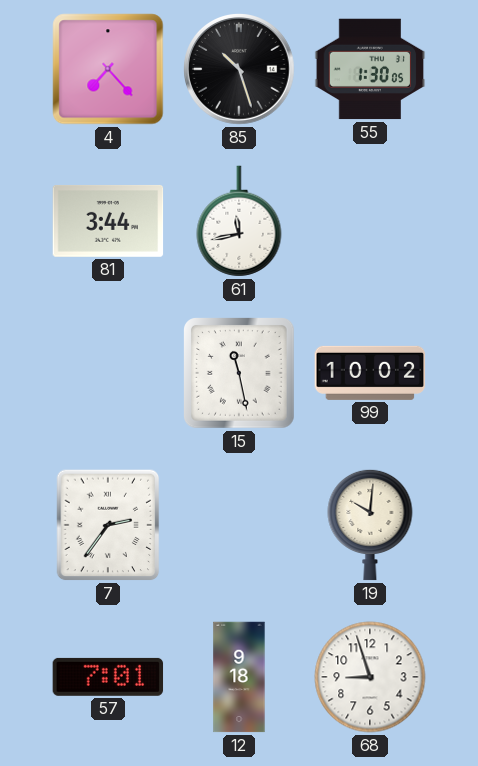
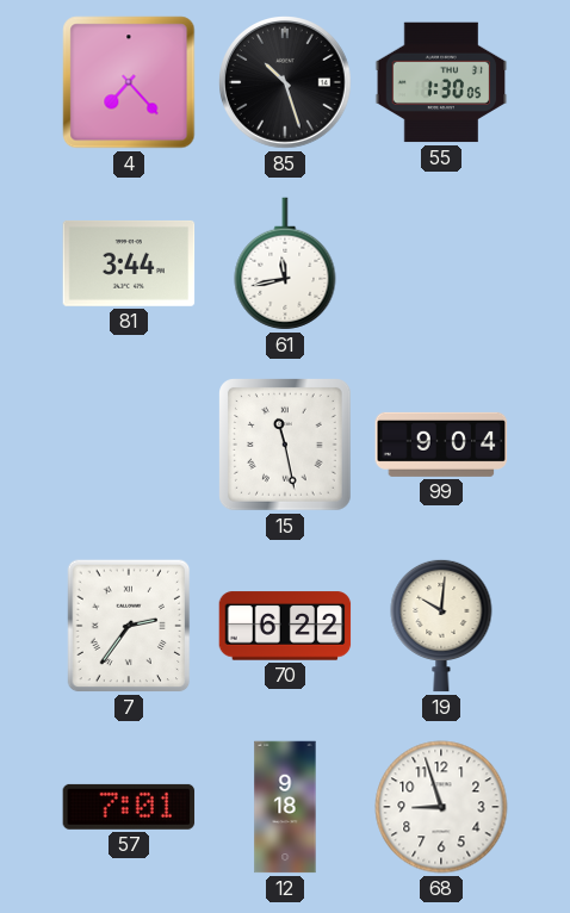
99: 10:02 -> 9:04
70: none -> 6:22
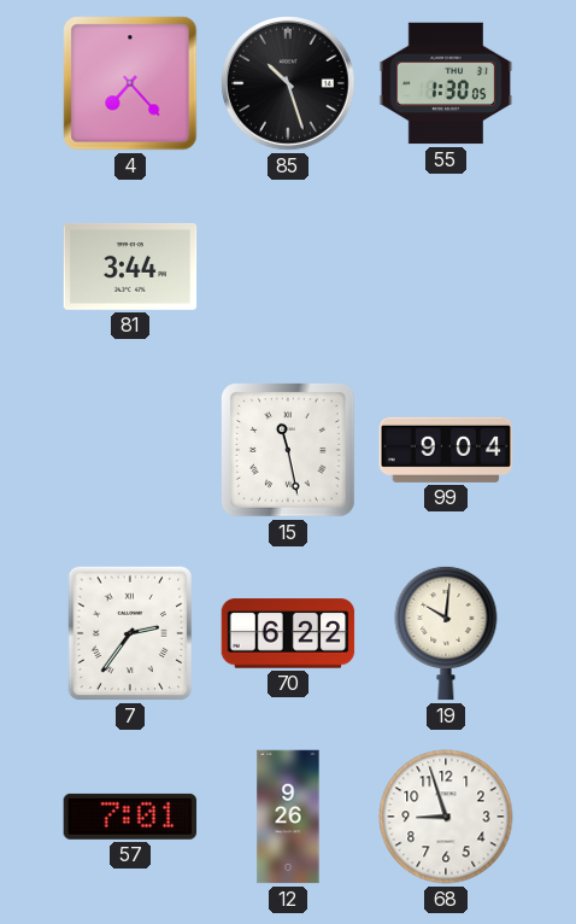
61: 11:43 -> none
12: 9:18 -> 9:26
